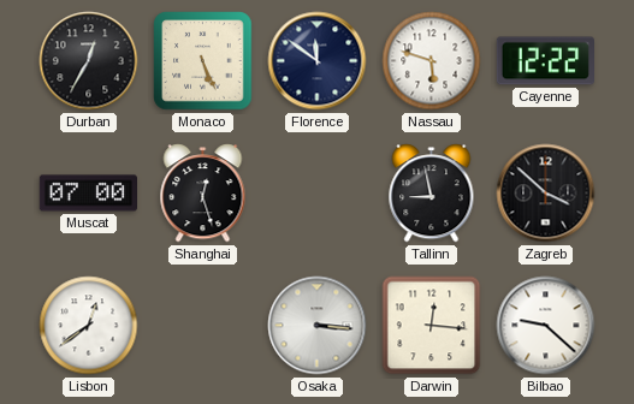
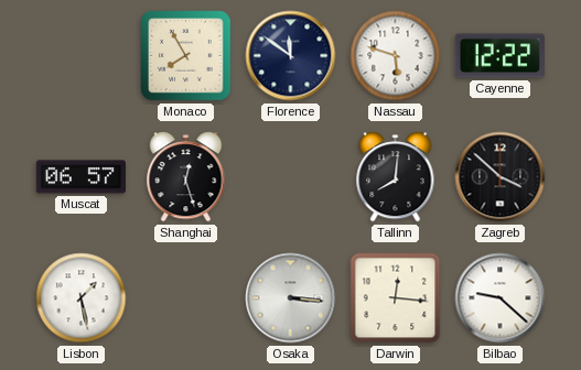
Durban: 12:35 -> none
Monaco: 5:26 -> 7:55
Muscat: 07:00 -> 06:57
Tallinn: 8:58 -> 8:01
Lisbon: 12:39 -> 1:28
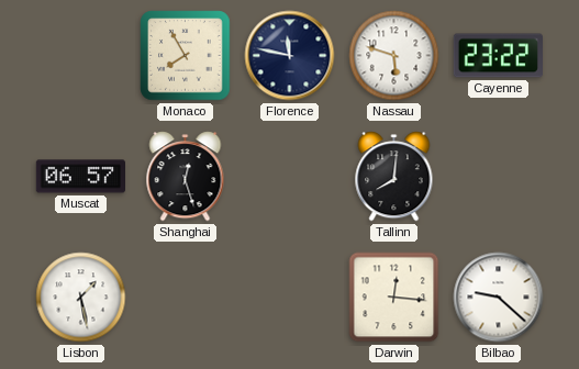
Florence: 11:51 -> 11:47
Cayenne: 12:22 -> 23:22
Zagreb: 3:52 -> none
Osaka: 3:16 -> none
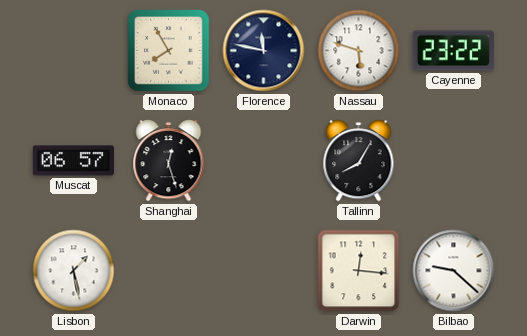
Tallinn: 8:01 -> 8:05
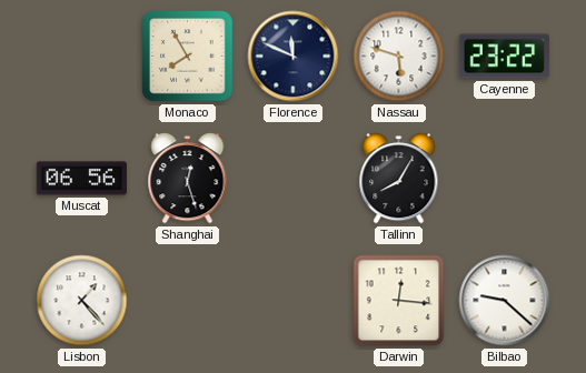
Florence: 11:47 -> 11:49
Muscat: 06:57 -> 06:56
Lisbon: 1:28 -> 1:23
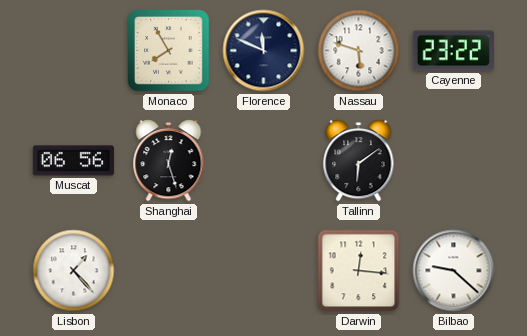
Tallinn: 8:05 -> 6:09
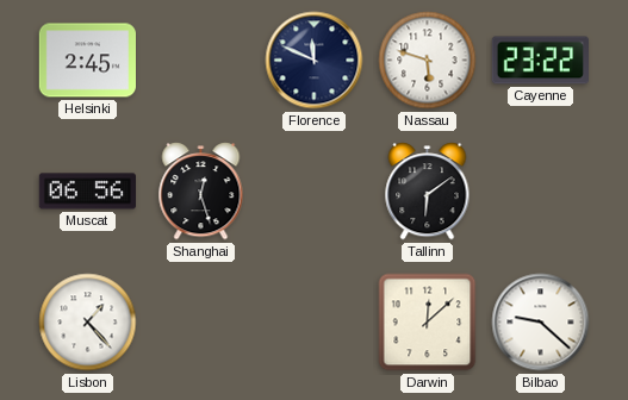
Helsinki: none -> 2:45
Monaco: 7:55 -> none
Darwin: 12:16 -> 12:08
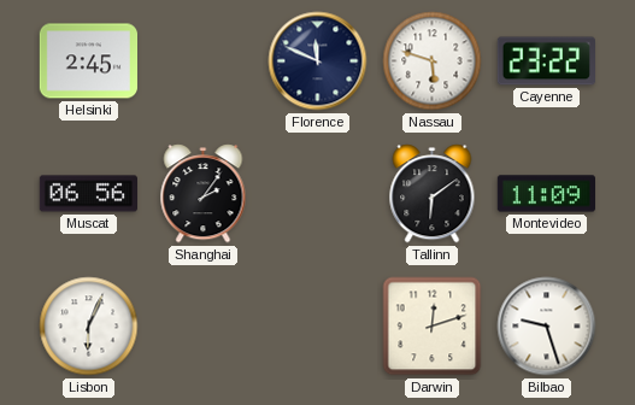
Shanghai: 12:27 -> 2:06
Montevideo: none -> 11:09
Lisbon: 1:23 -> 6:04
Darwin: 12:08 -> 12:12
Bilbao: 9:22 -> 9:27
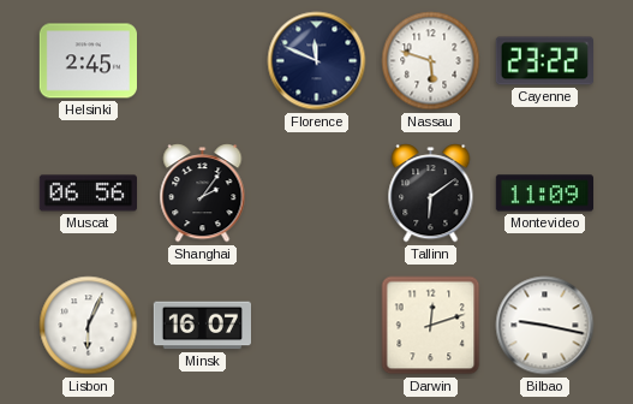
Minsk: none -> 16:07
Bilbao: 9:27 -> 9:17
